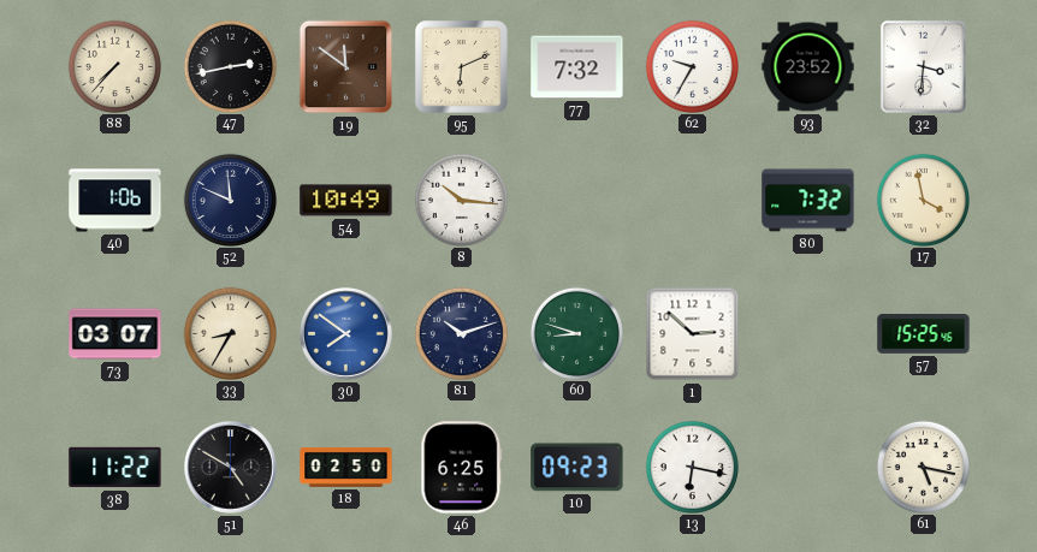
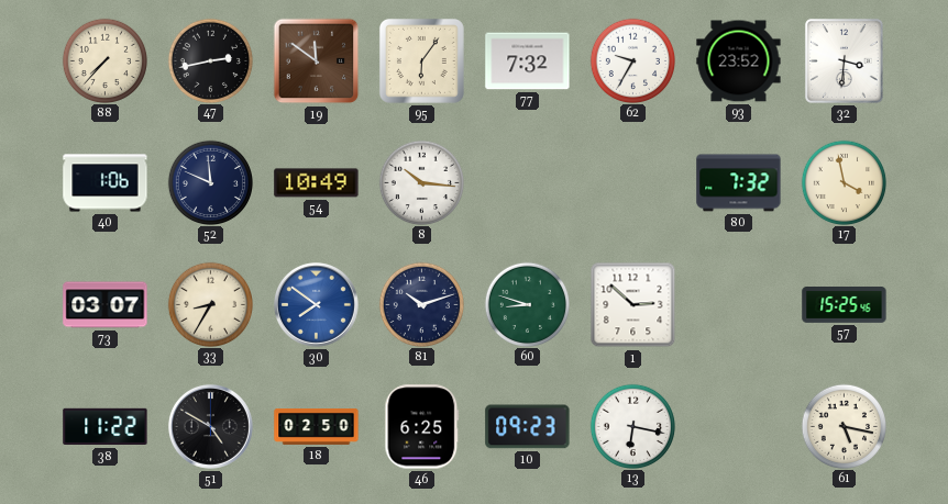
95: 6:11 -> 6:06
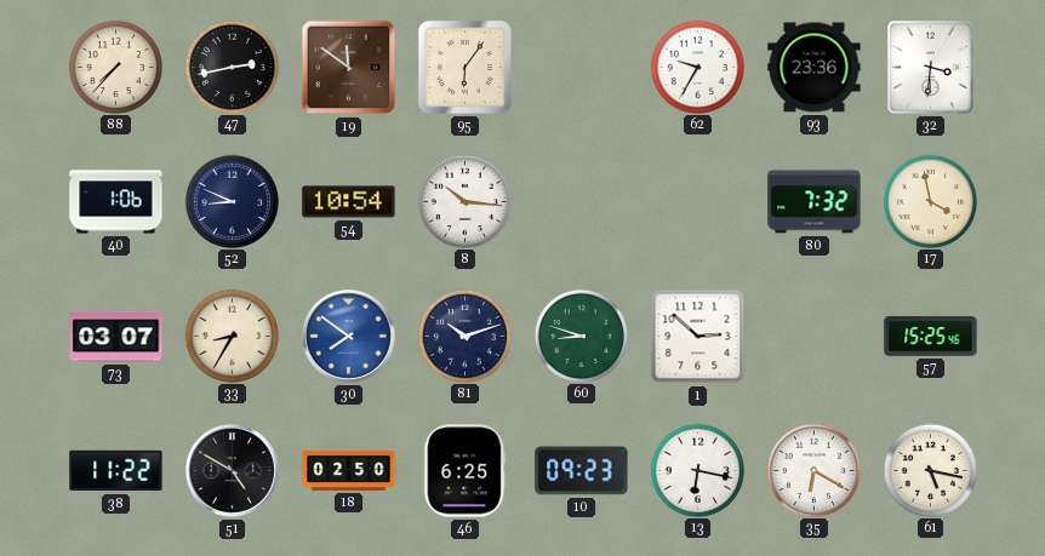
77: 7:32 -> none
93: 23:52 -> 23:36
52: 11:49 -> 8:49
54: 10:49 -> 10:54
35: none -> 6:20
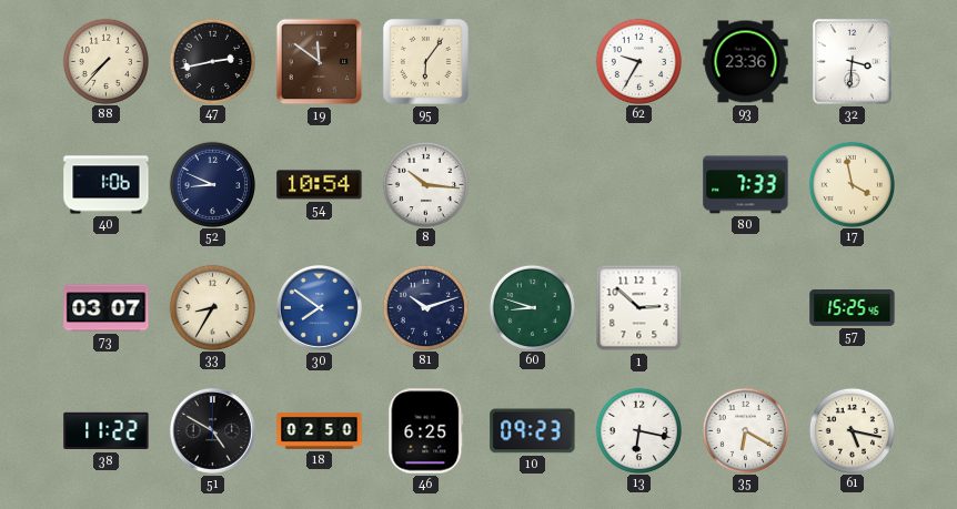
80: 7:32 -> 7:33
